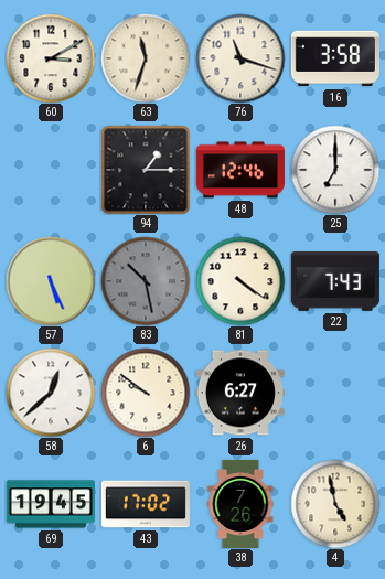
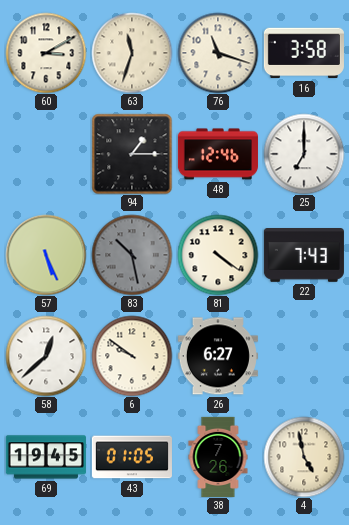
43: 17:02 -> 01:05
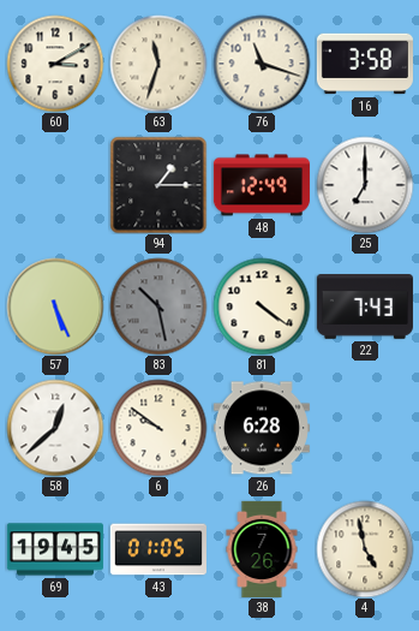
48: 12:46 -> 12:49
26: 6:27 -> 6:28
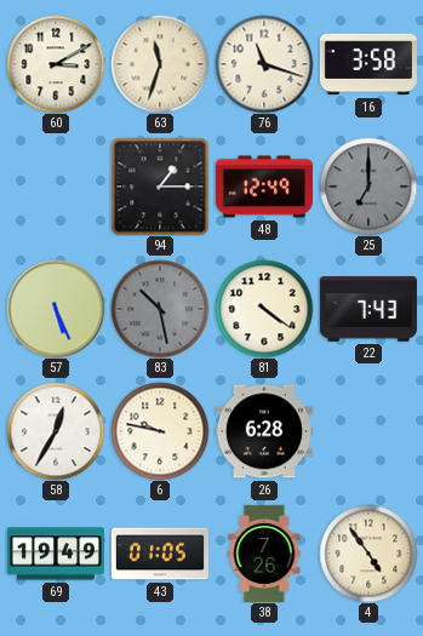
25 dial: white -> grey
58: 12:38 -> 12:35
6: 9:51 -> 9:47
69: 19:45 -> 19:49
4: 4:58 -> 4:54
